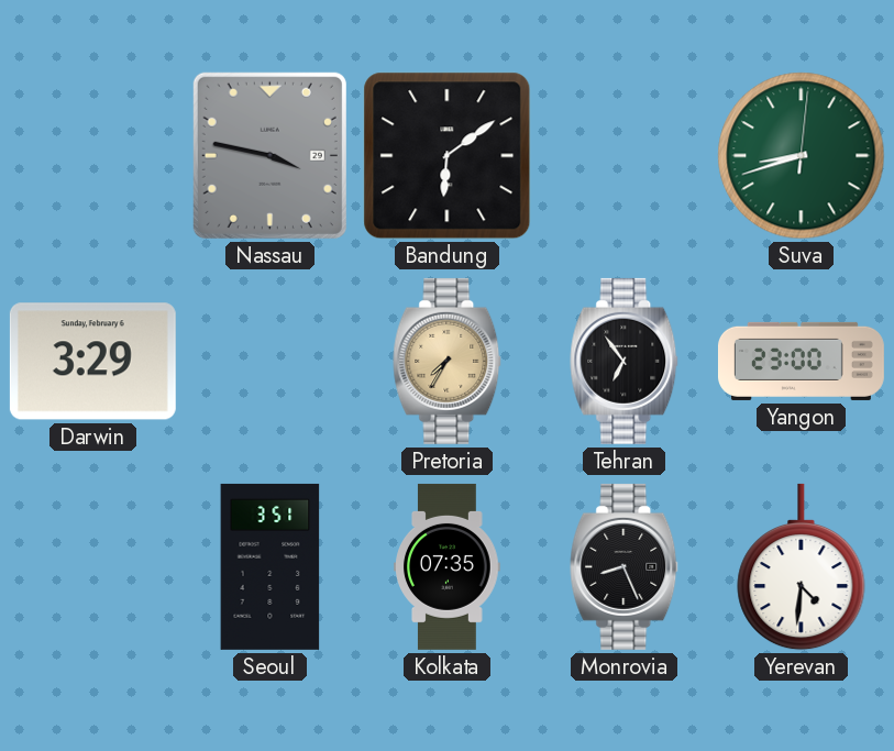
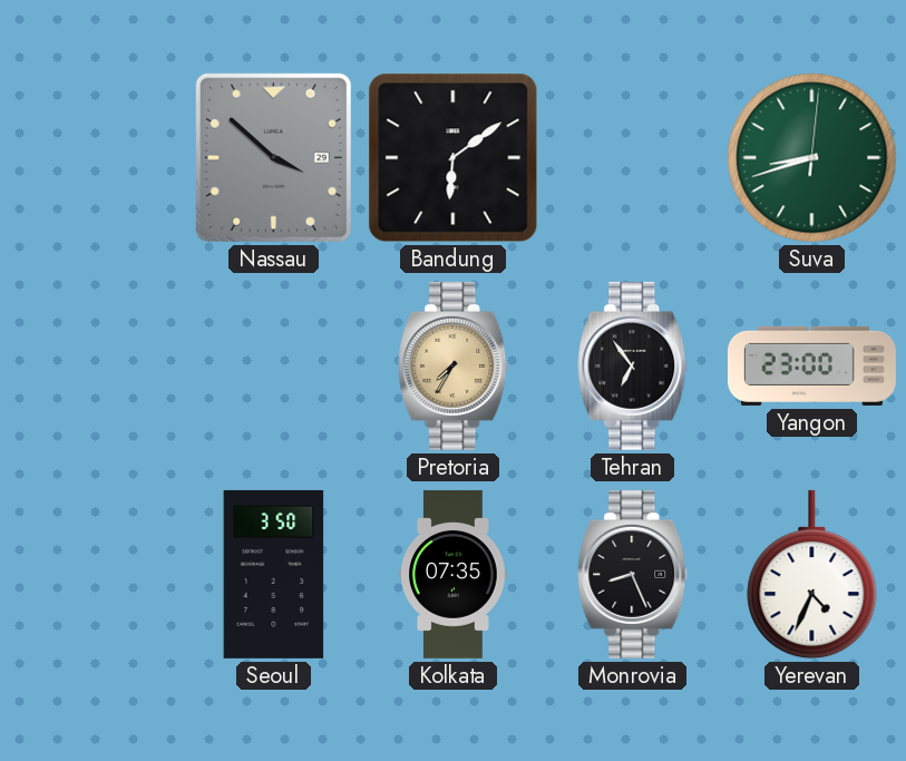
Nassau: 3:47 -> 3:52
Darwin: 3:29 -> none
Seoul: 3:51 -> 3:50
Yerevan: 4:31 -> 4:34
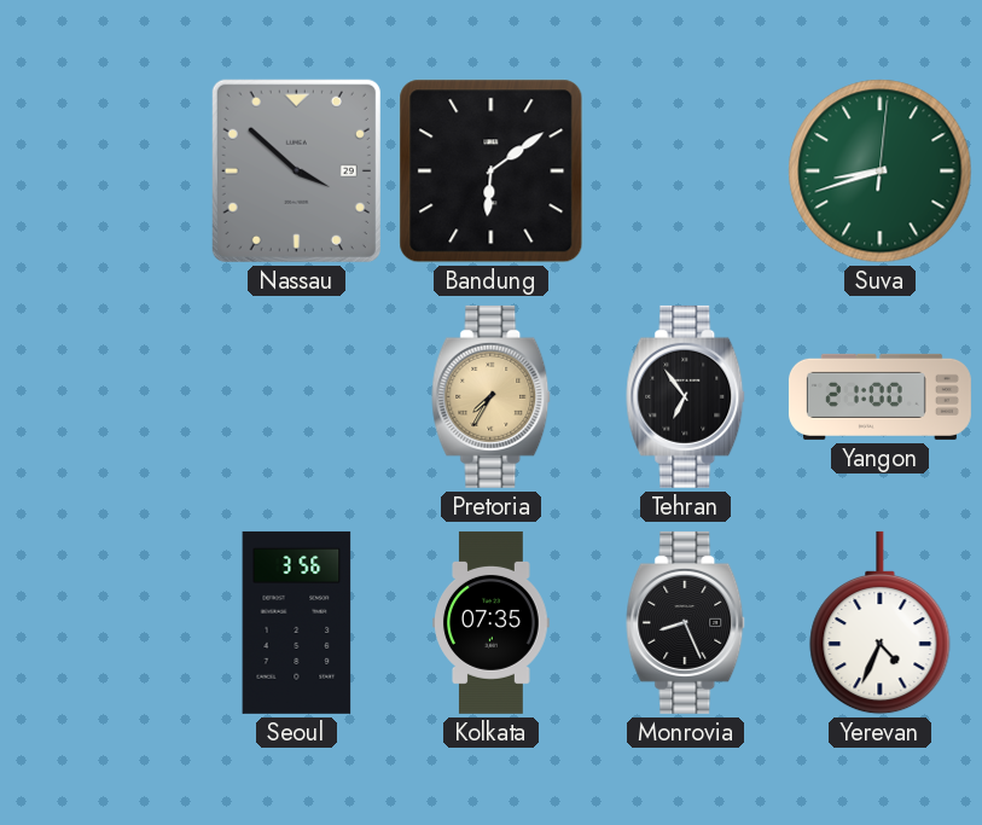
Yangon: 23:00 -> 21:00
Seoul: 3:50 -> 3:56
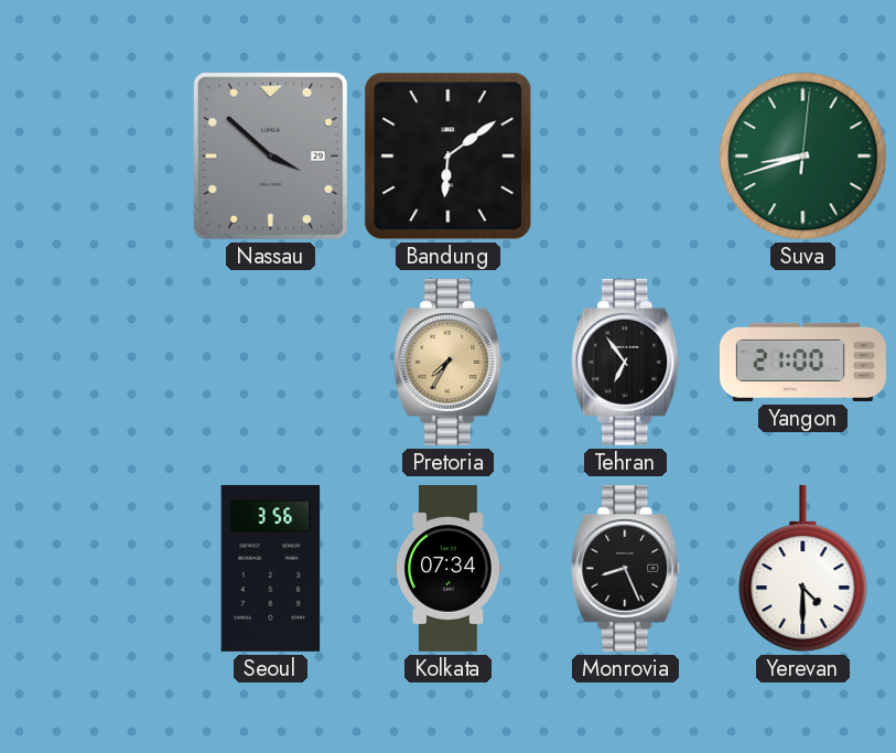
Kolkata: 07:35 -> 07:34
Yerevan: 4:34 -> 4:30
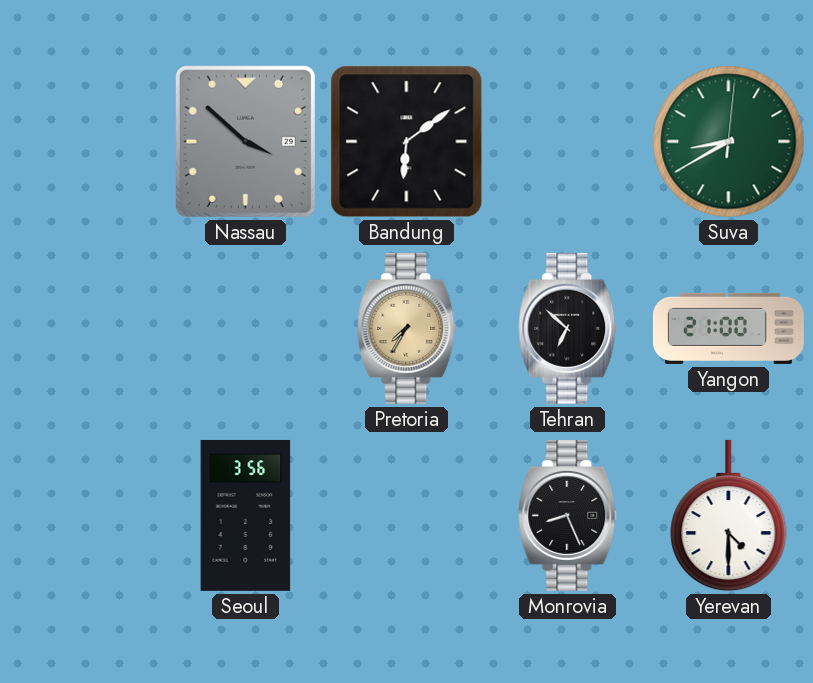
Suva: 8:42 -> 8:40
Tehran: 6:54 -> 6:52
Kolkata: 07:34 -> none
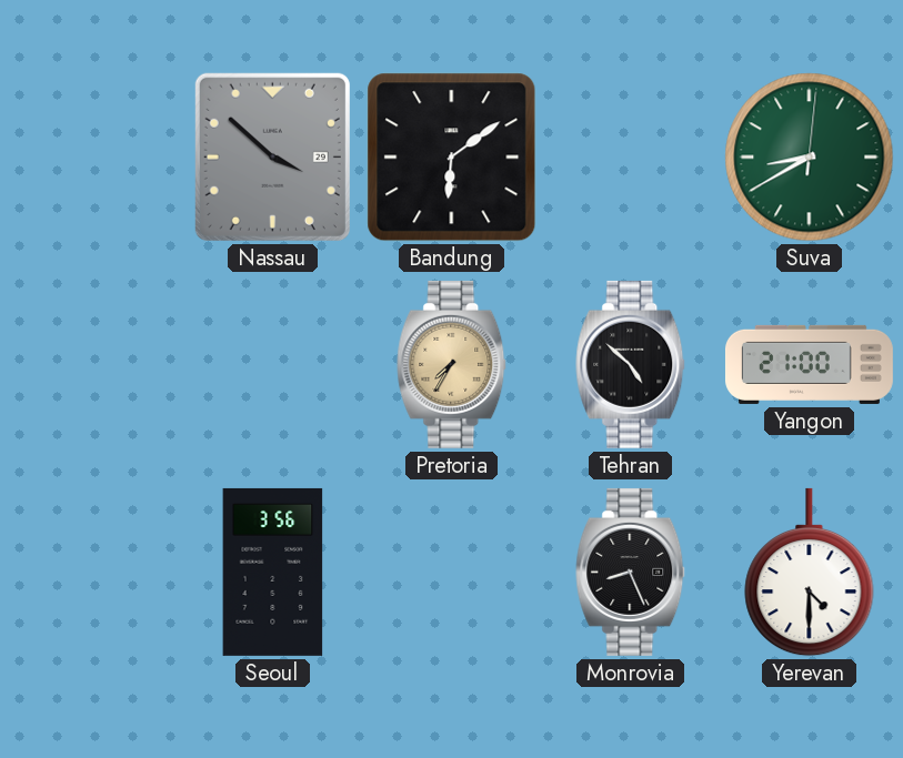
Tehran: 6:52 -> 4:52
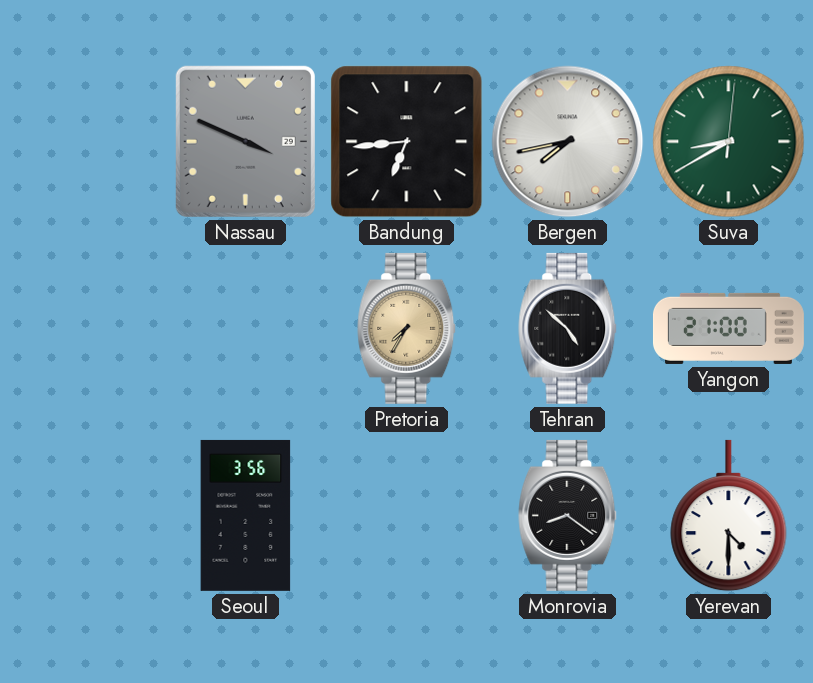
Nassau: 3:52 -> 3:49
Bandung: 6:09 -> 6:44
Bergen: none -> 7:43
Monrovia: 8:26 -> 8:21
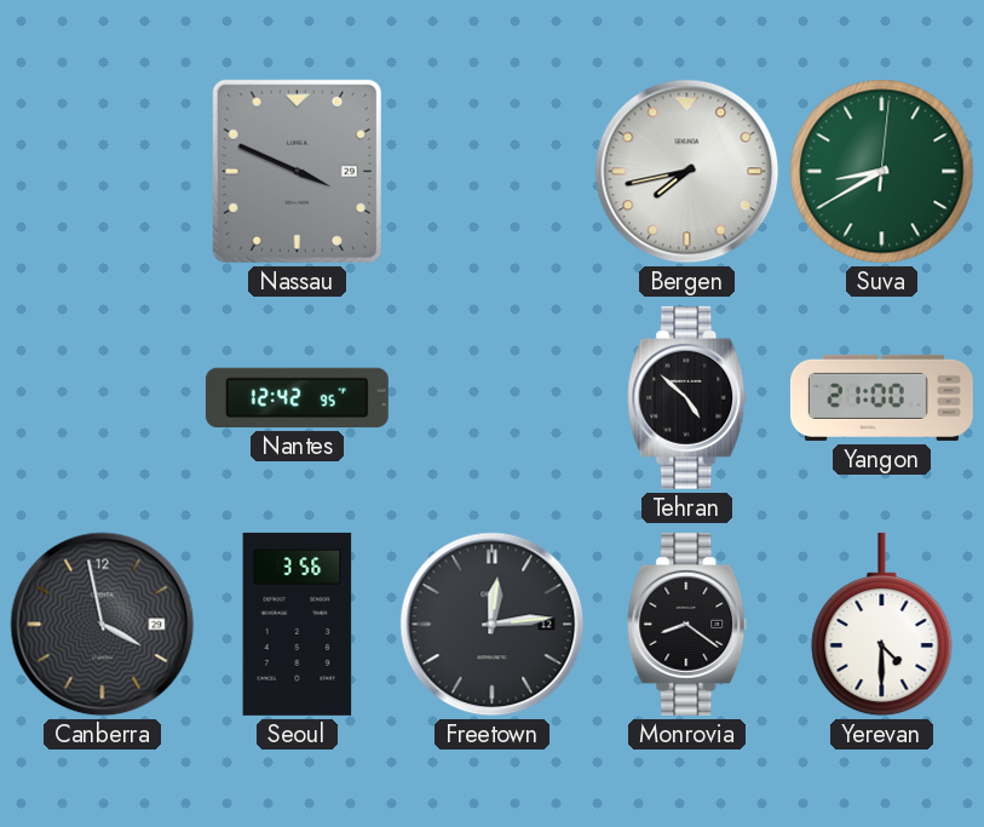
Bandung: 6:44 -> none
Nantes: none -> 12:42
Pretoria: 7:35 -> none
Canberra: none -> 3:58
Freetown: none -> 12:14
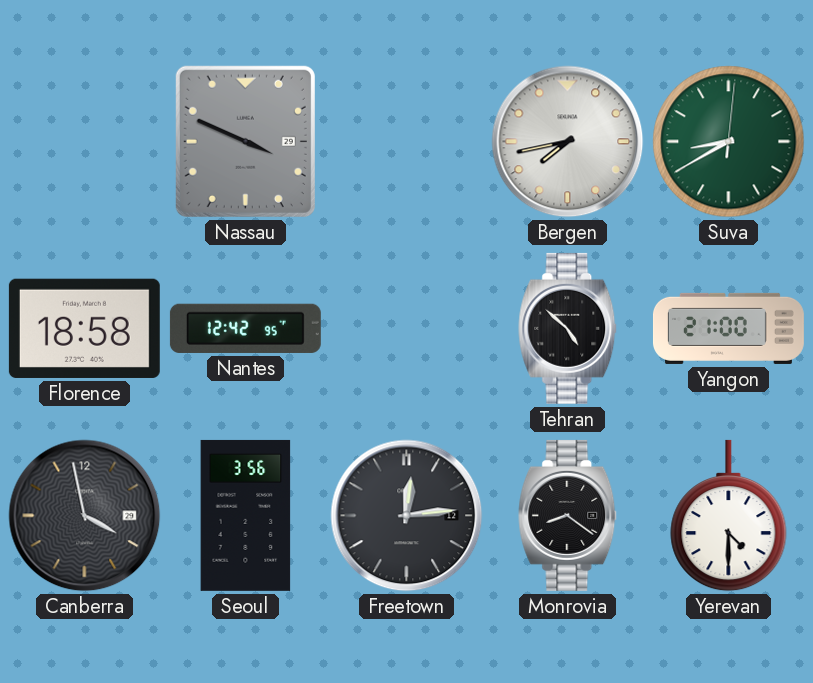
Florence: none -> 18:58
